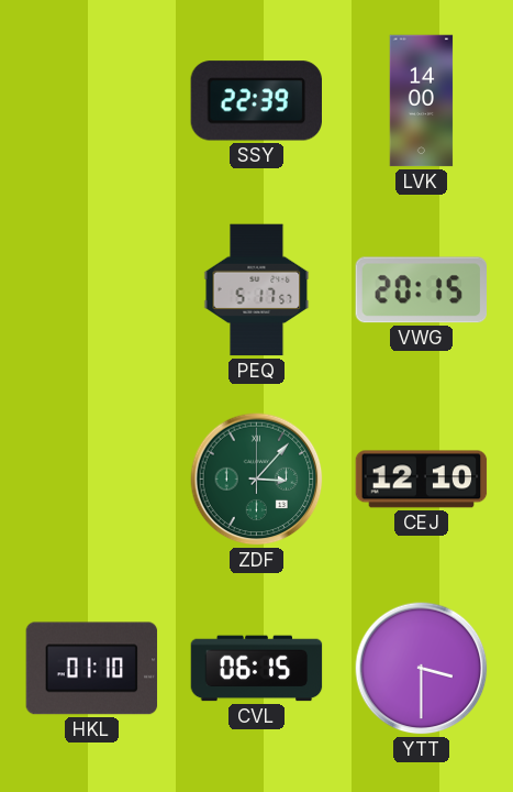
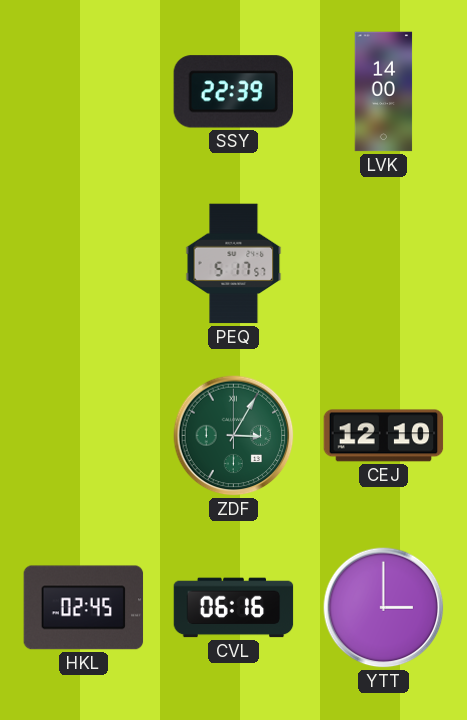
VWG: 20:15 -> none
ZDF: 3:07 -> 3:05
HKL: 01:10 -> 02:45
CVL: 06:15 -> 06:16
YTT: 3:30 -> 3:00
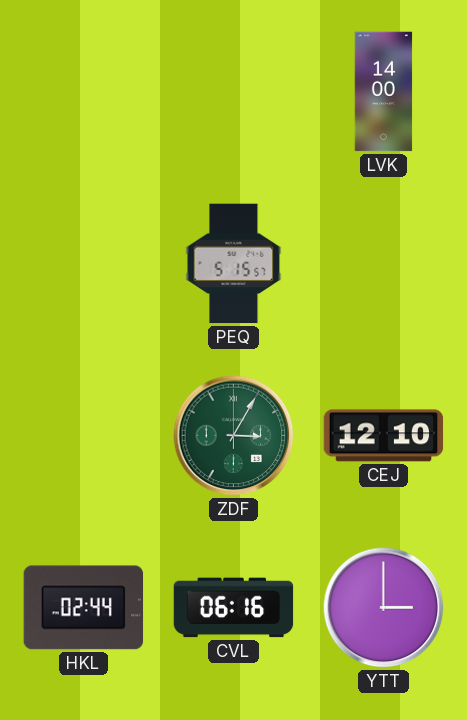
SSY: 22:39 -> none
PEQ: 5:17 -> 5:15
HKL: 02:45 -> 02:44
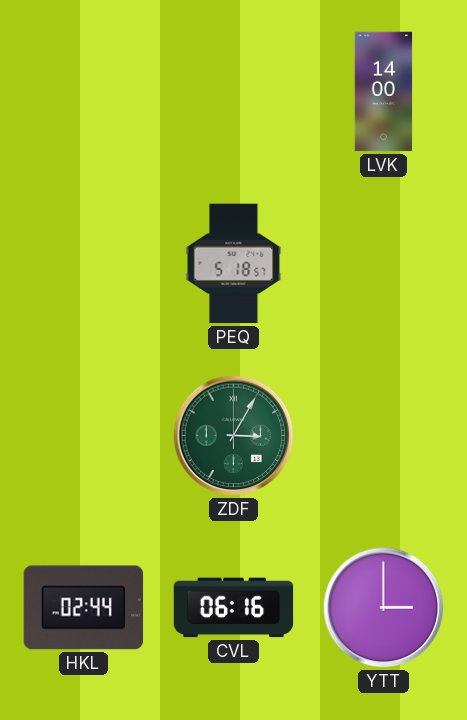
PEQ: 5:15 -> 5:18
CEJ: 12:10 -> none
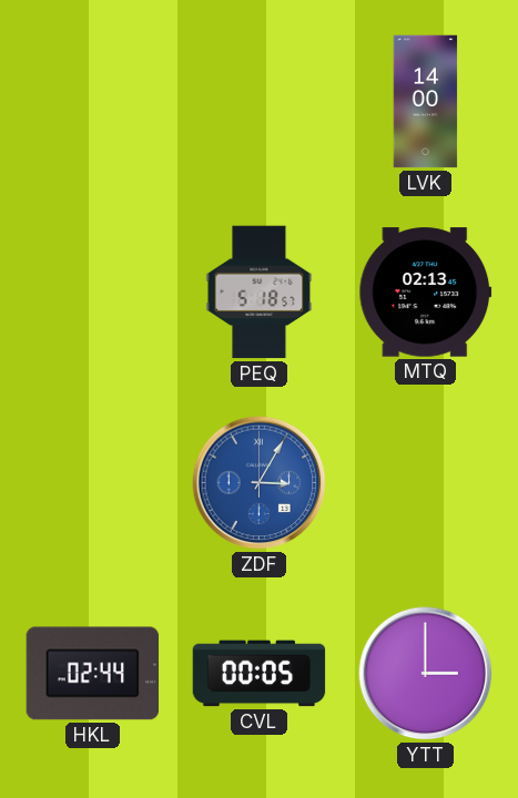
MTQ: none -> 02:13
ZDF dial: green -> blue
CVL: 06:16 -> 00:05
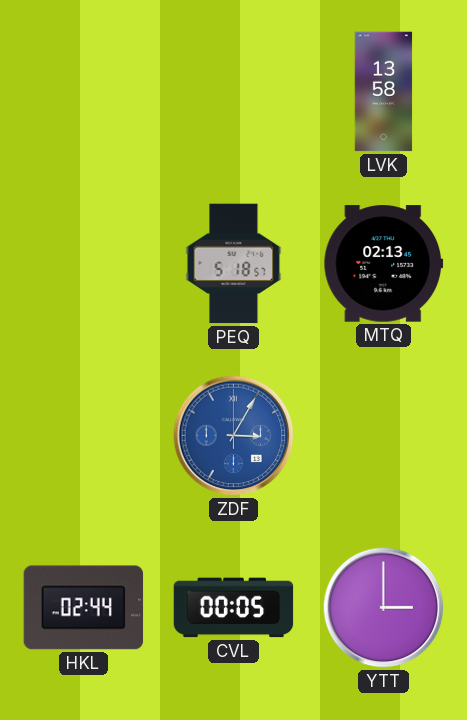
LVK: 14:00 -> 13:58
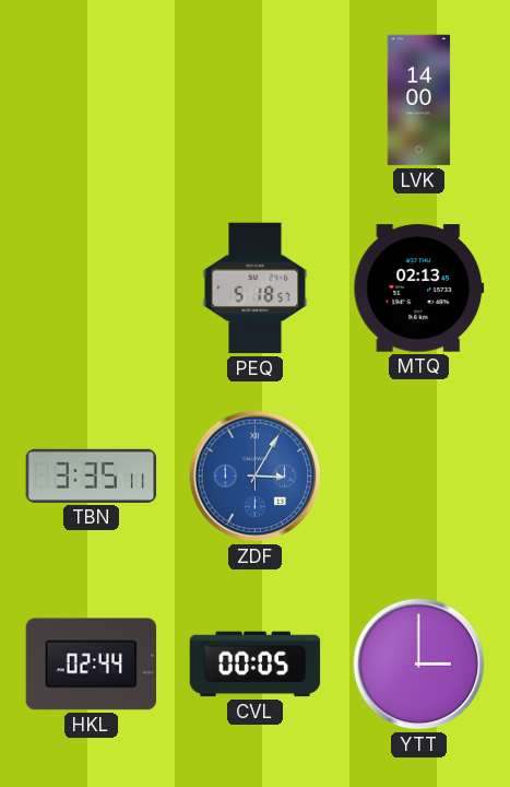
LVK: 13:58 -> 14:00
TBN: none -> 3:35
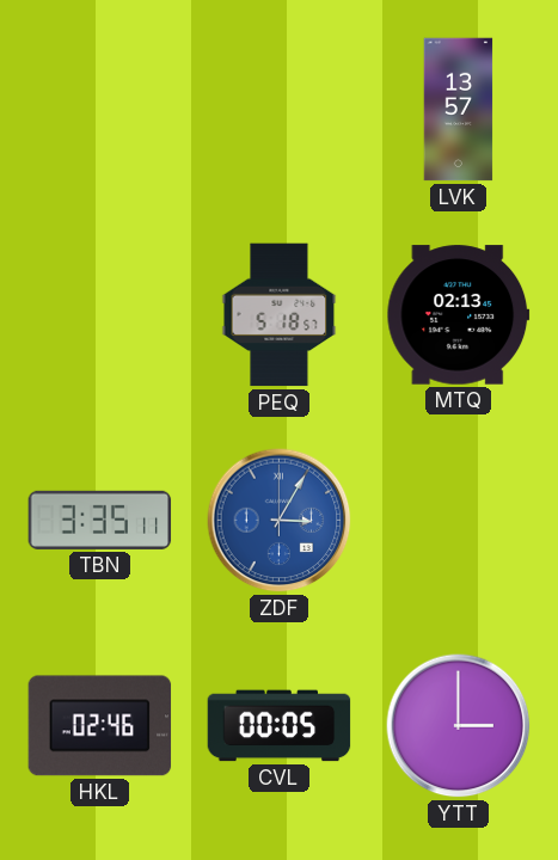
LVK: 14:00 -> 13:57
HKL: 02:44 -> 02:46
